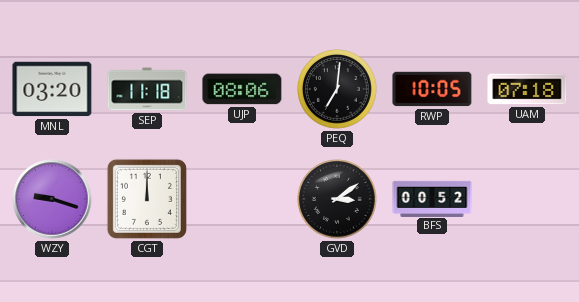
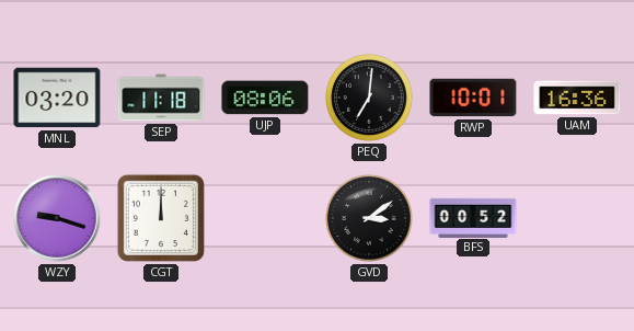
RWP: 10:05 -> 10:01
UAM: 07:18 -> 16:36
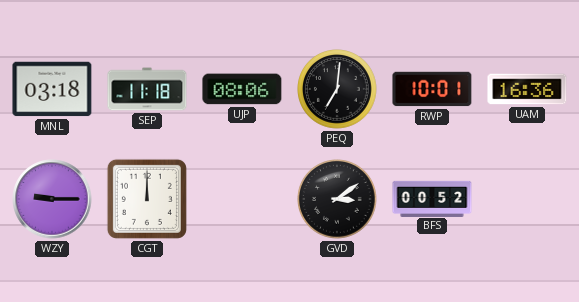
MNL: 03:20 -> 03:18
WZY: 9:18 -> 9:15
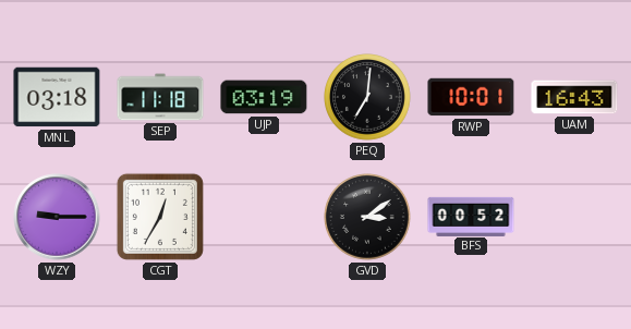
UJP: 08:06 -> 03:19
UAM: 16:36 -> 16:43
CGT: 12:00 -> 12:35
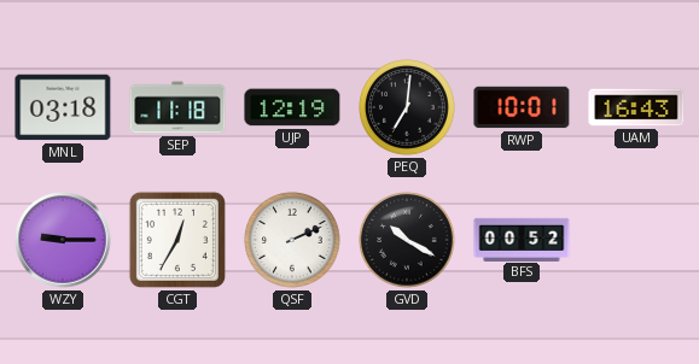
UJP: 03:19 -> 12:19
QSF: none -> 2:11
GVD: 3:09 -> 10:20
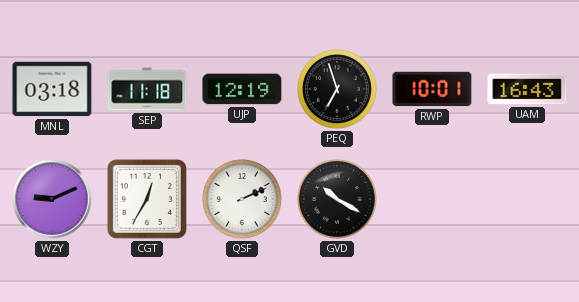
PEQ: 7:01 -> 6:57
WZY: 9:15 -> 9:11
BFS: 00:52 -> none
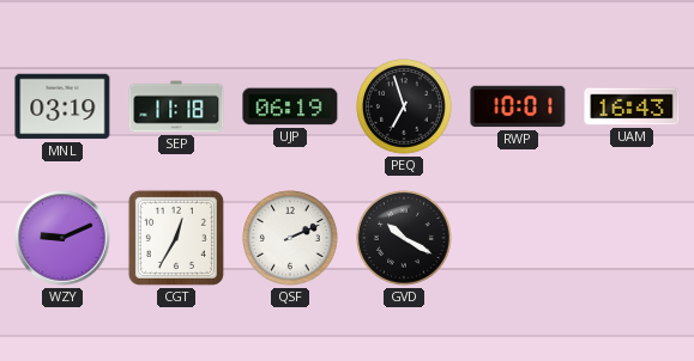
MNL: 03:18 -> 03:19
UJP: 12:19 -> 06:19
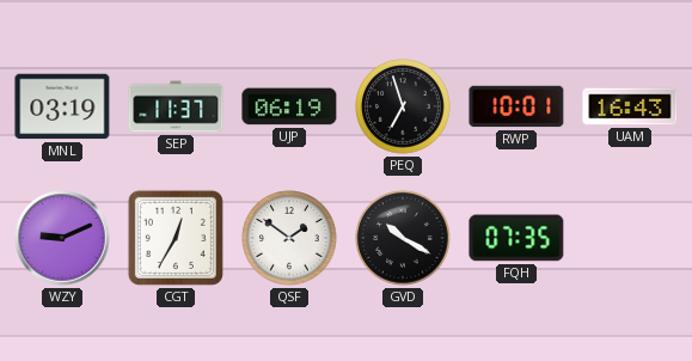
SEP: 11:18 -> 11:37
QSF: 2:11 -> 1:51
FQH: none -> 07:35
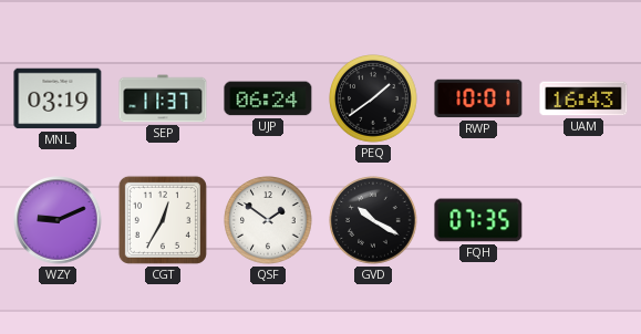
UJP: 06:19 -> 06:24
PEQ: 6:57 -> 1:39
